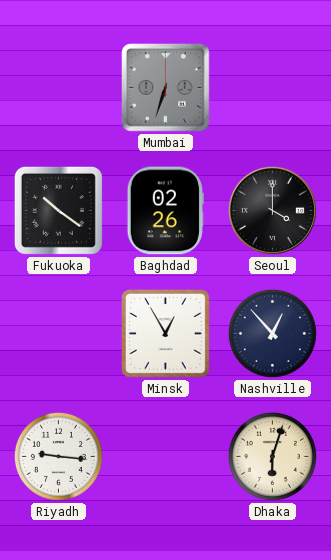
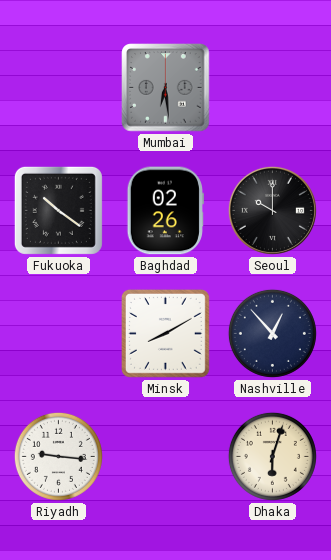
Mumbai: 6:33 -> 6:29
Seoul: 4:00 -> 10:00
Minsk: 12:55 -> 8:10
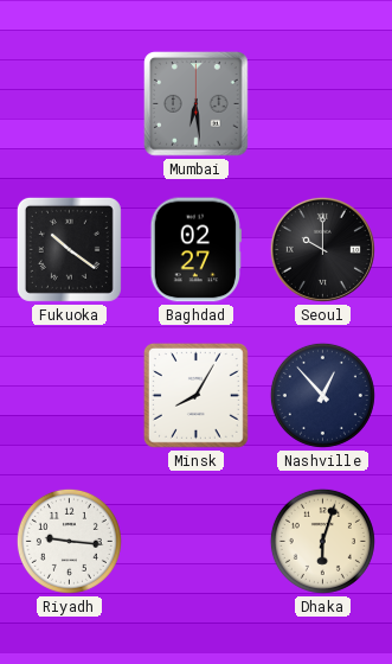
Baghdad: 02:26 -> 02:27
Minsk: 8:10 -> 8:05
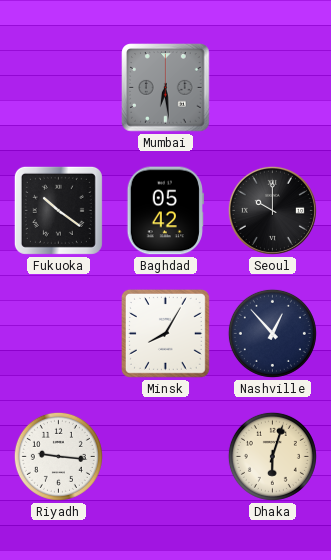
Baghdad: 02:27 -> 05:42
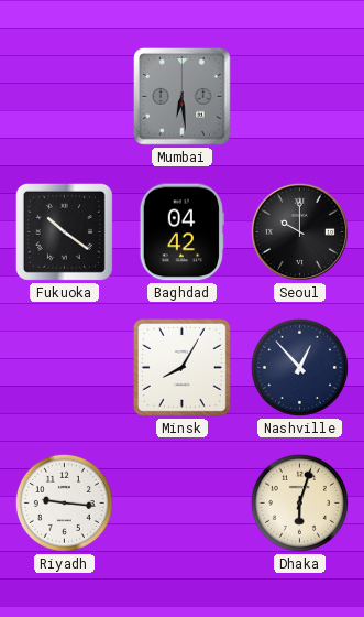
Baghdad: 05:42 -> 04:42
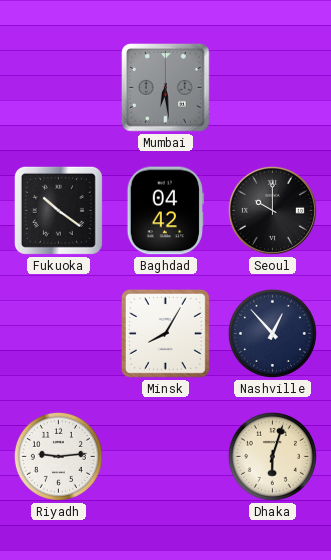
Riyadh: 9:16 -> 9:14
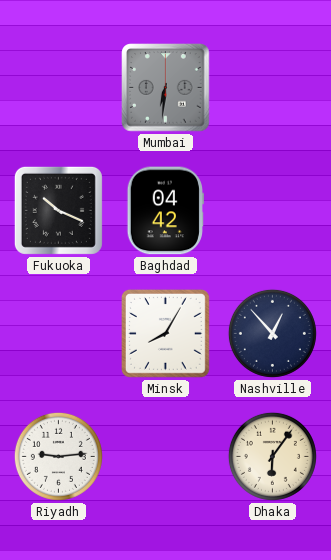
Mumbai: 6:29 -> 6:31
Fukuoka: 10:21 -> 10:19
Seoul: 10:00 -> none
Dhaka: 6:03 -> 6:06
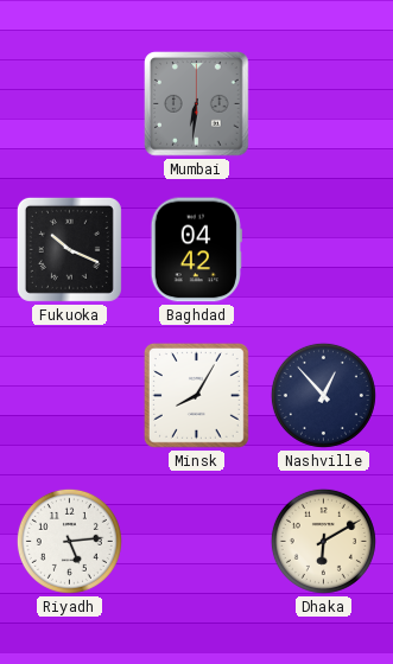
Riyadh: 9:14 -> 5:14
Dhaka: 6:06 -> 6:10
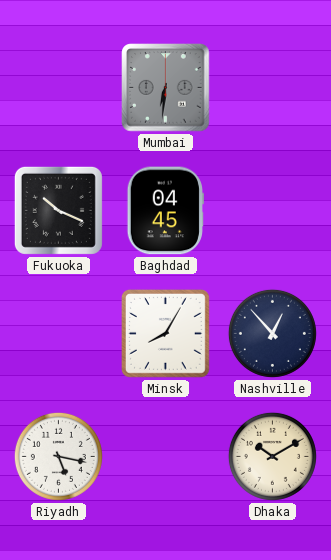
Baghdad: 04:42 -> 04:45
Riyadh: 5:14 -> 5:17
Dhaka: 6:10 -> 10:10
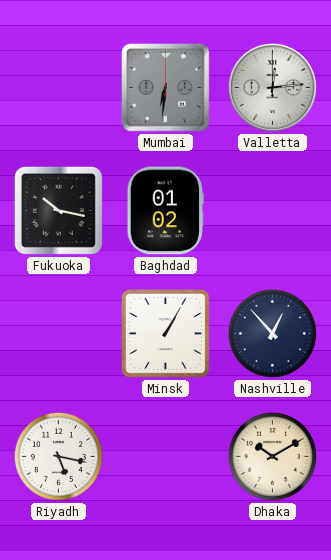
Valletta: none -> 12:14
Fukuoka: 10:19 -> 10:17
Baghdad: 04:45 -> 01:02
Minsk: 8:05 -> 1:05
